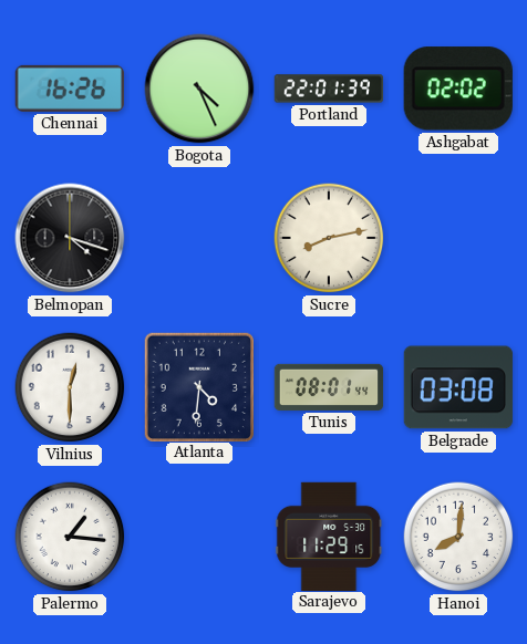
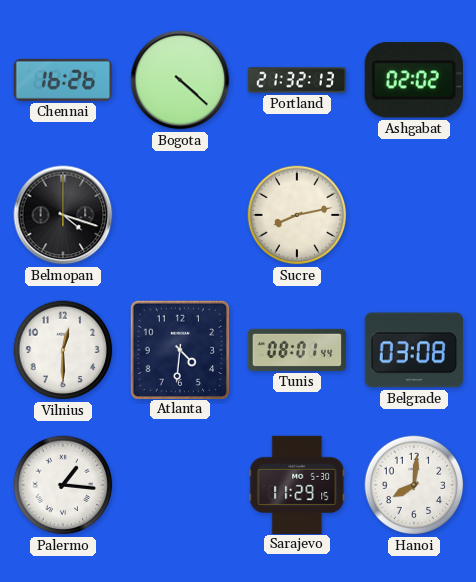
Bogota: 4:26 -> 4:22
Portland: 22:01 -> 21:32
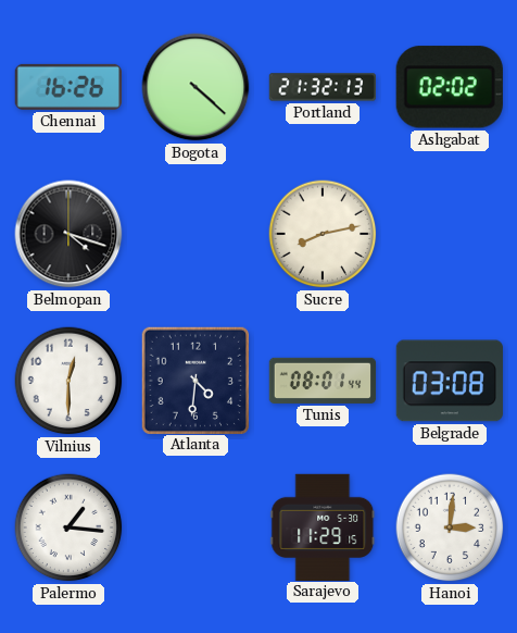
Hanoi: 8:01 -> 3:01
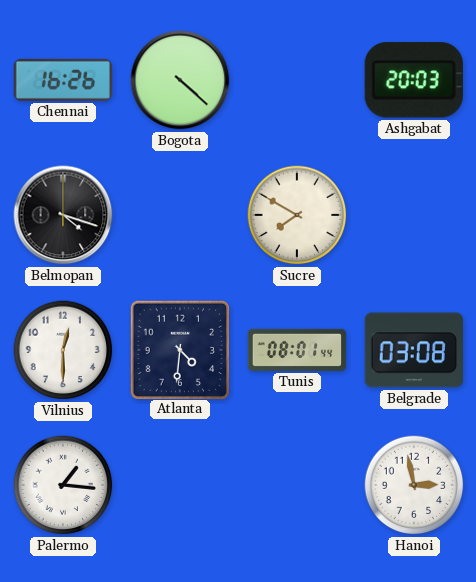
Portland: 21:32 -> none
Ashgabat: 02:02 -> 20:03
Sucre: 8:13 -> 7:50
Sarajevo: 11:29 -> none
Hanoi: 3:01 -> 2:58
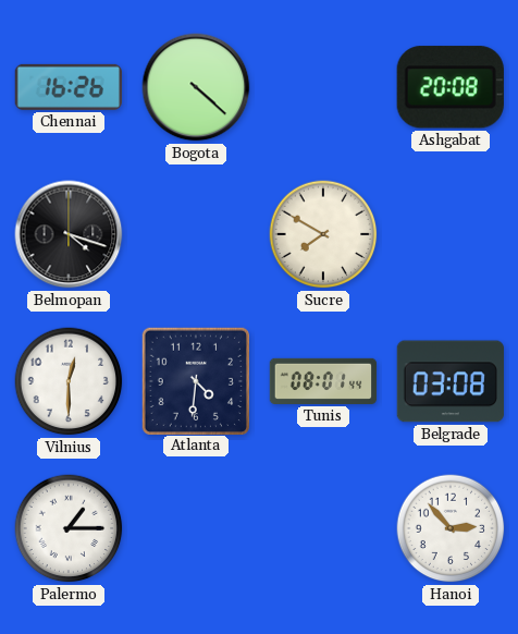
Ashgabat: 20:03 -> 20:08
Palermo: 1:16 -> 1:15
Hanoi: 2:58 -> 2:53
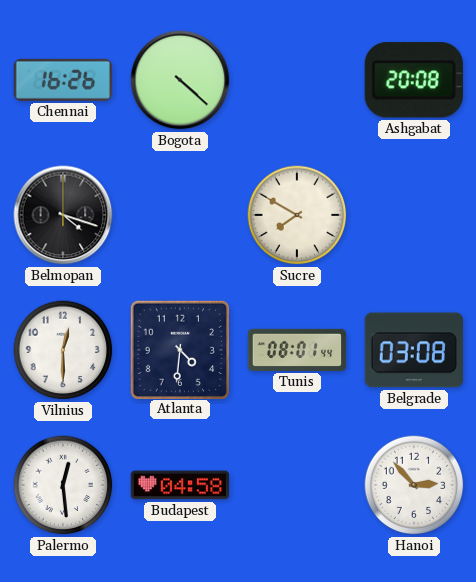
Palermo: 1:15 -> 12:29
Budapest: none -> 04:58
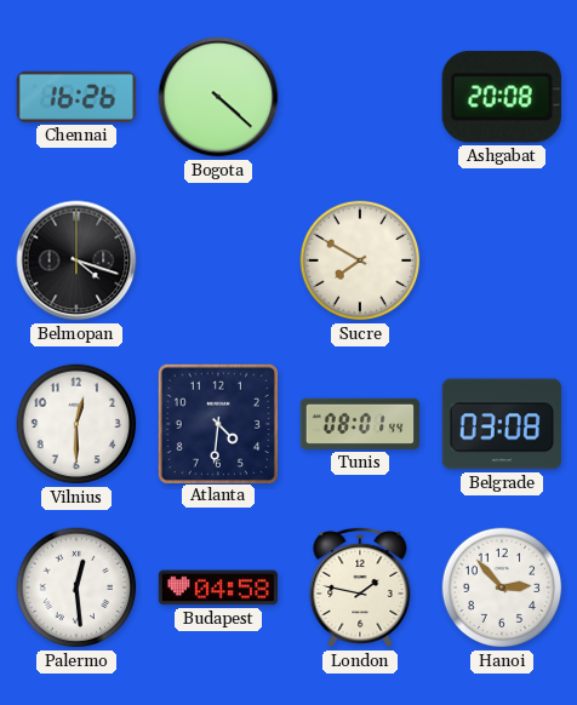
London: none -> 1:47
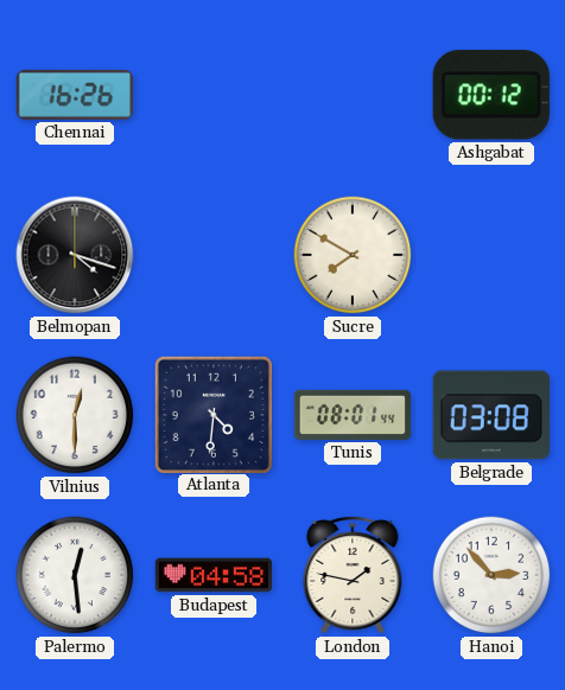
Bogota: 4:22 -> none
Ashgabat: 20:08 -> 00:12
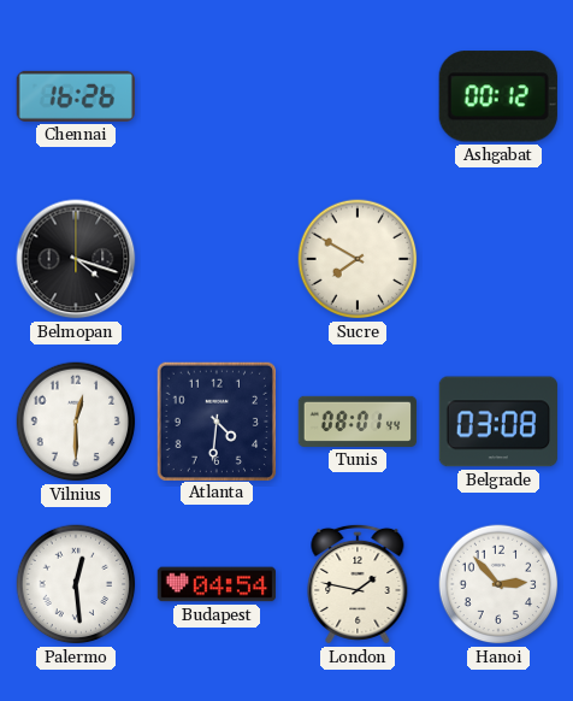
Budapest: 04:58 -> 04:54
